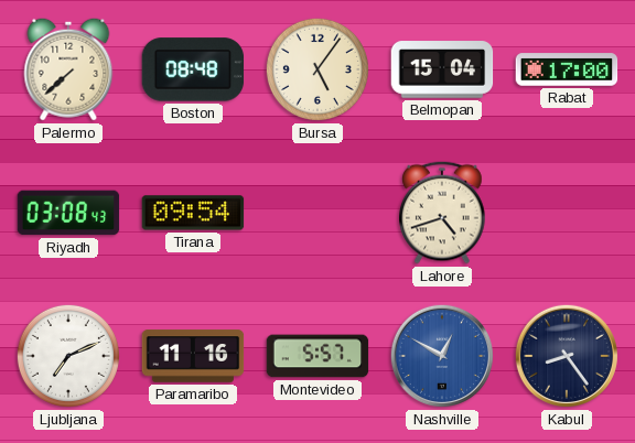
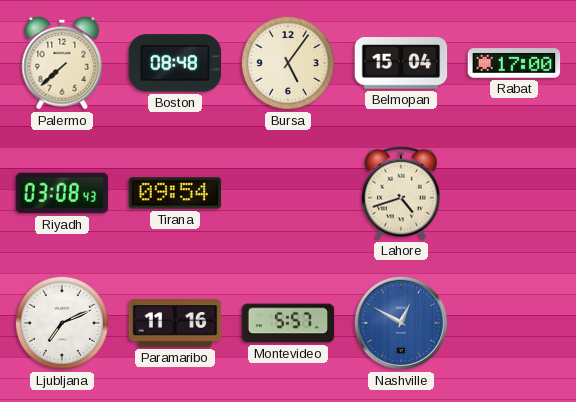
Kabul: 8:24 -> none
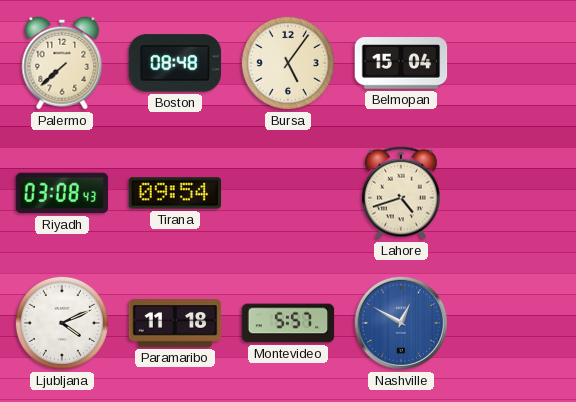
Rabat: 17:00 -> none
Ljubljana: 7:11 -> 4:11
Paramaribo: 11:16 -> 11:18
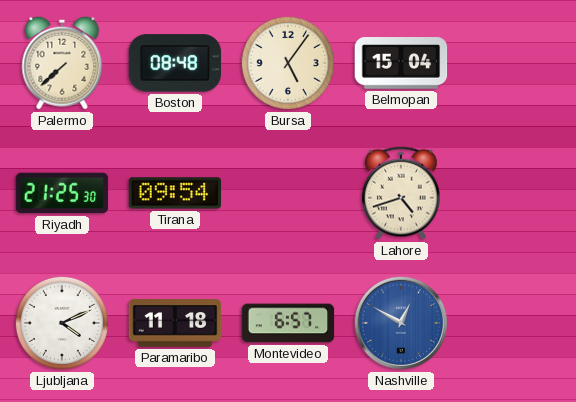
Riyadh: 03:08 -> 21:25
Montevideo: 5:57 -> 6:57
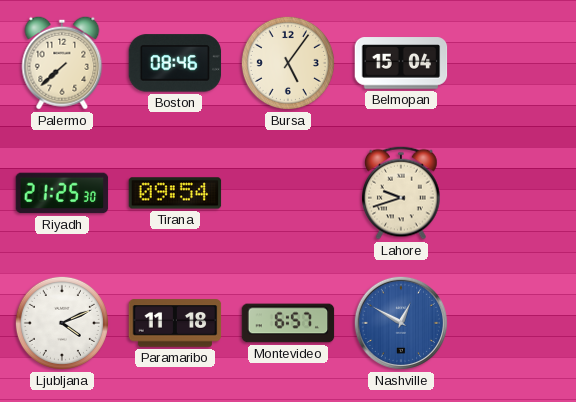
Boston: 08:48 -> 08:46
Lahore: 4:42 -> 9:42
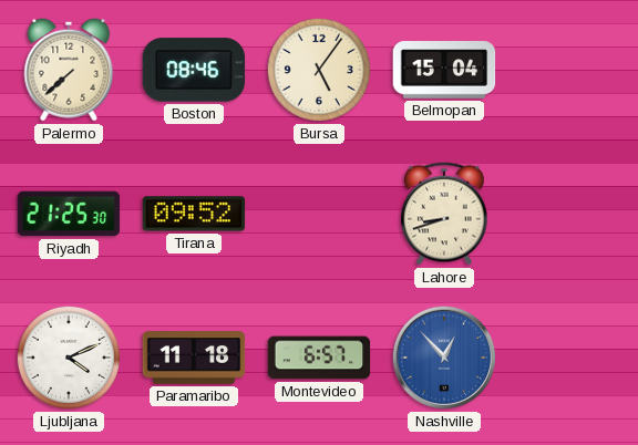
Tirana: 09:54 -> 09:52
Lahore: 9:42 -> 8:42
Nashville: 12:50 -> 12:53
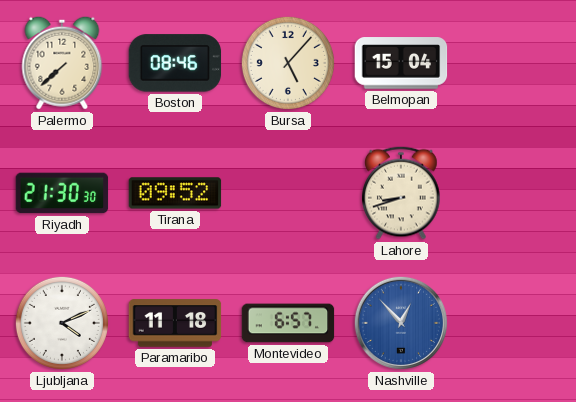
Bursa: 5:06 -> 5:07
Riyadh: 21:25 -> 21:30
